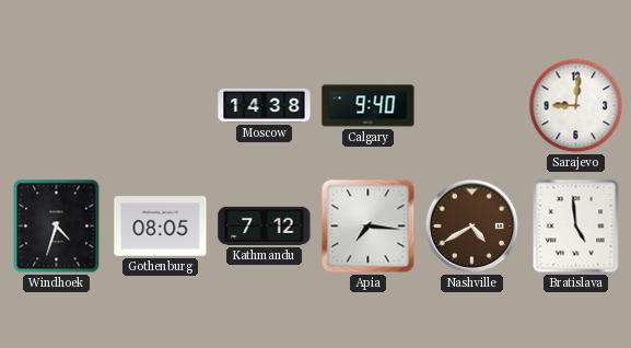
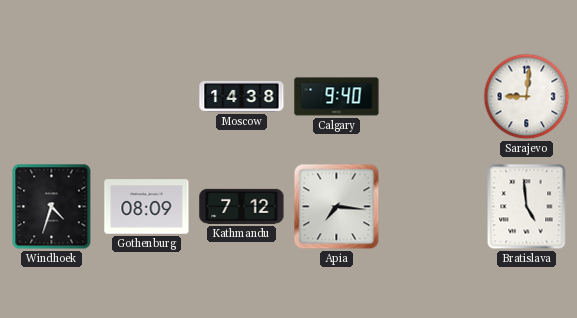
Gothenburg: 08:05 -> 08:09
Nashville: 4:40 -> none
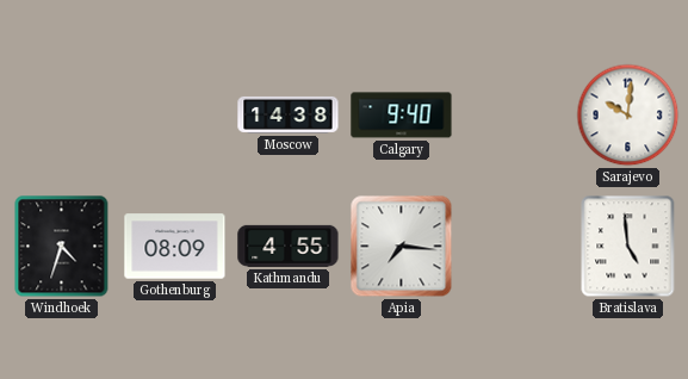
Sarajevo: 9:01 -> 10:01
Kathmandu: 7:12 -> 4:55
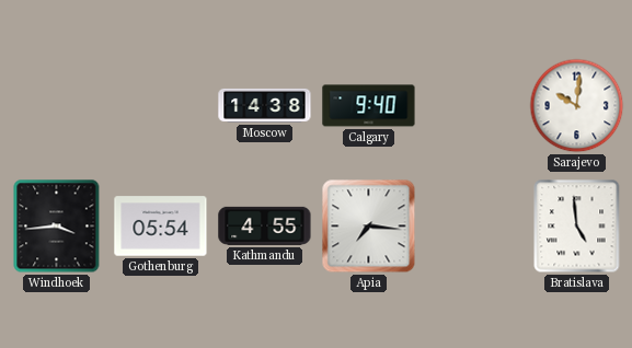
Windhoek: 4:33 -> 3:44
Gothenburg: 08:09 -> 05:54
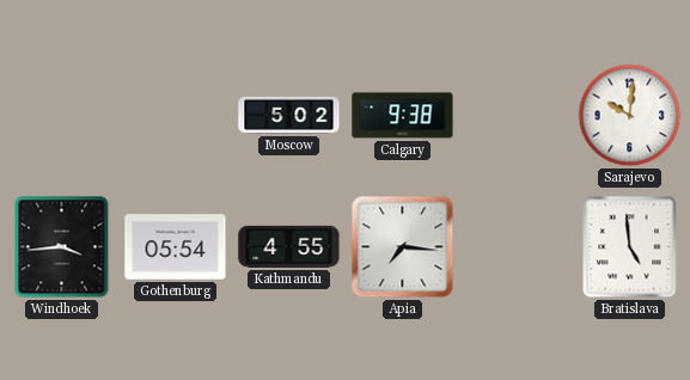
Moscow: 14:38 -> 5:02
Calgary: 9:40 -> 9:38
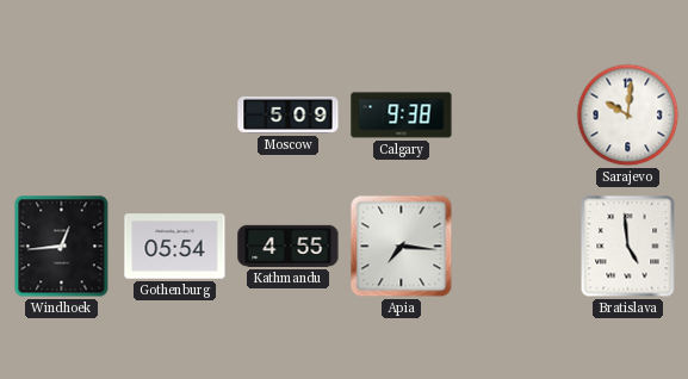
Moscow: 5:02 -> 5:09
Windhoek: 3:44 -> 12:44
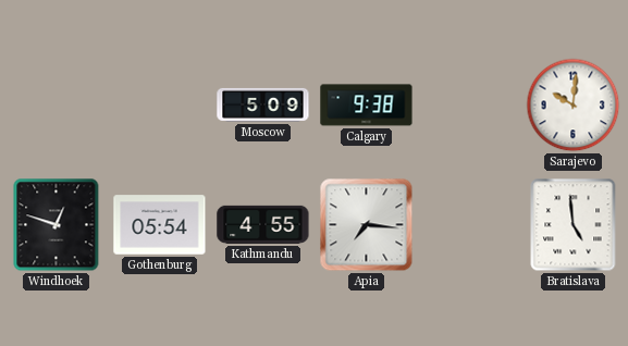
Windhoek: 12:44 -> 12:48
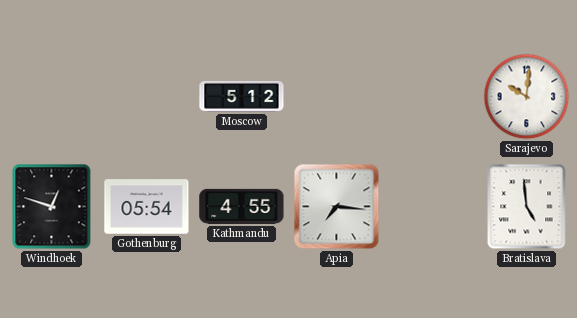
Moscow: 5:09 -> 5:12
Calgary: 9:38 -> none
